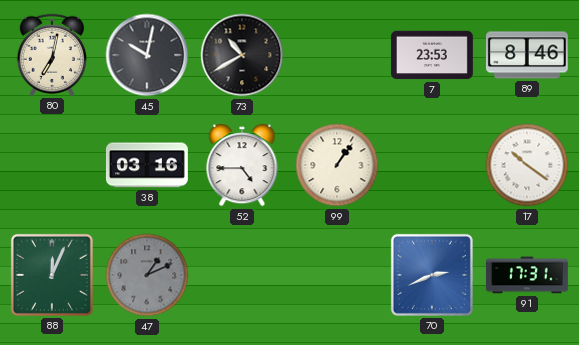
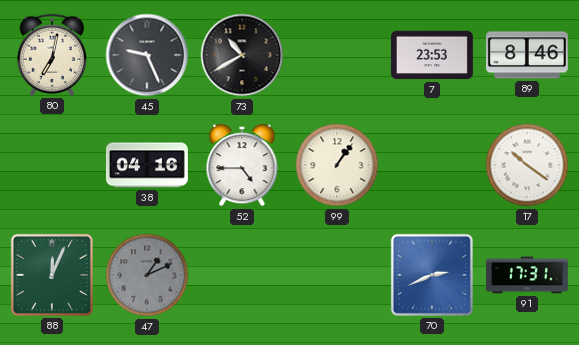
45: 10:02 -> 9:26
38: 03:16 -> 04:16
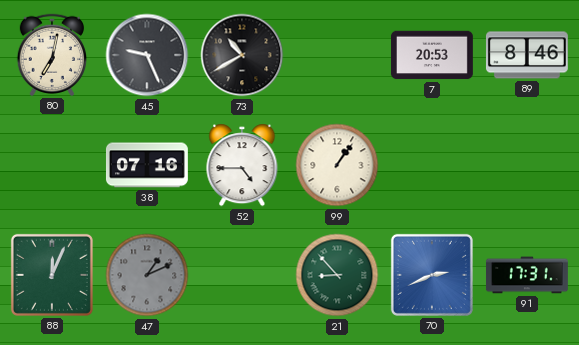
7: 23:53 -> 20:53
38: 04:16 -> 07:16
17: 10:21 -> none
21: none -> 8:53
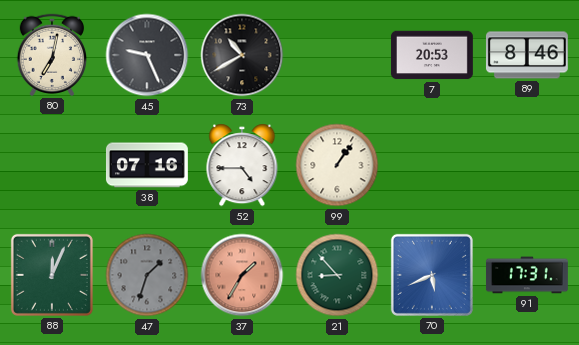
47: 1:11 -> 1:33
37: none -> 1:35
70: 2:41 -> 5:41
